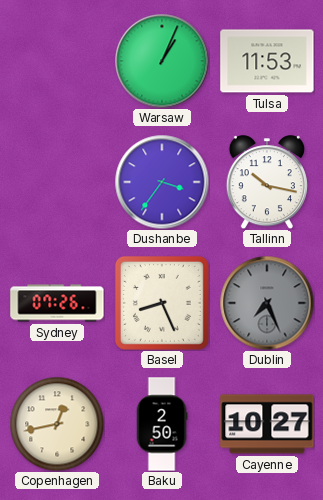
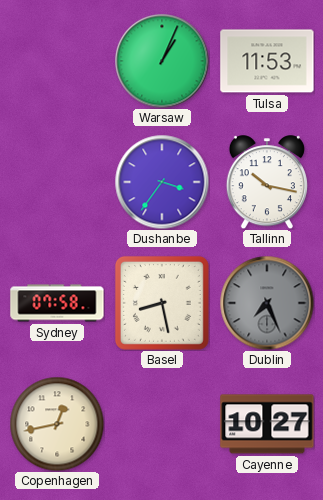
Sydney: 07:26 -> 07:58
Basel: 8:26 -> 8:28
Baku: 2:50 -> none
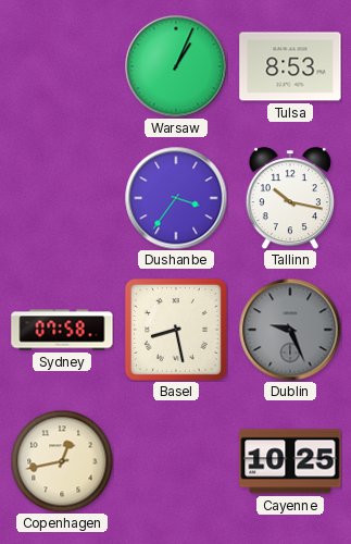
Tulsa: 11:53 -> 8:53
Dublin: 7:26 -> 9:26
Cayenne: 10:27 -> 10:25
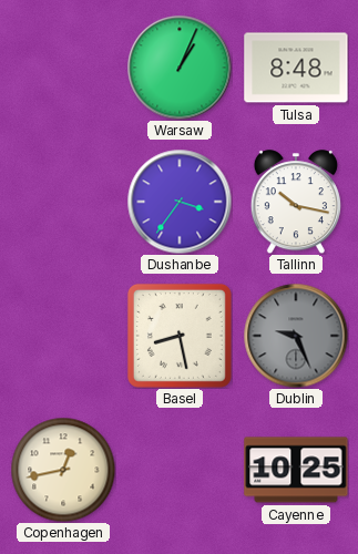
Tulsa: 8:53 -> 8:48
Sydney: 07:58 -> none
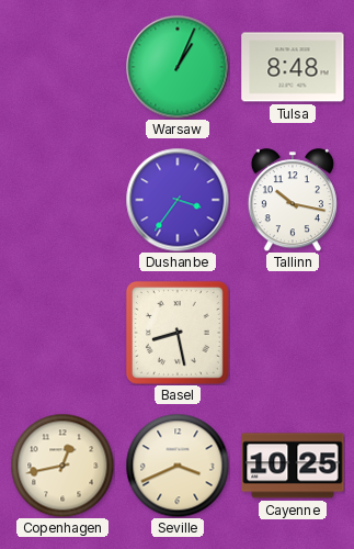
Dublin: 9:26 -> none
Seville: none -> 3:41
